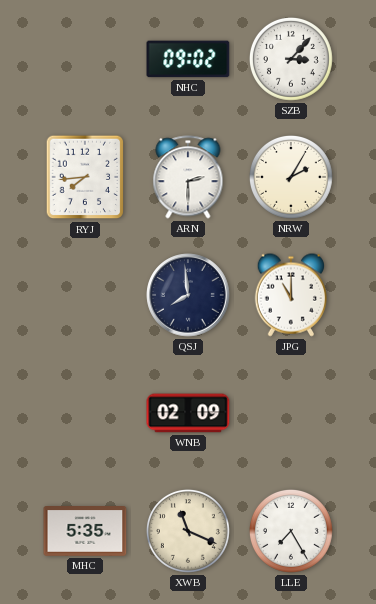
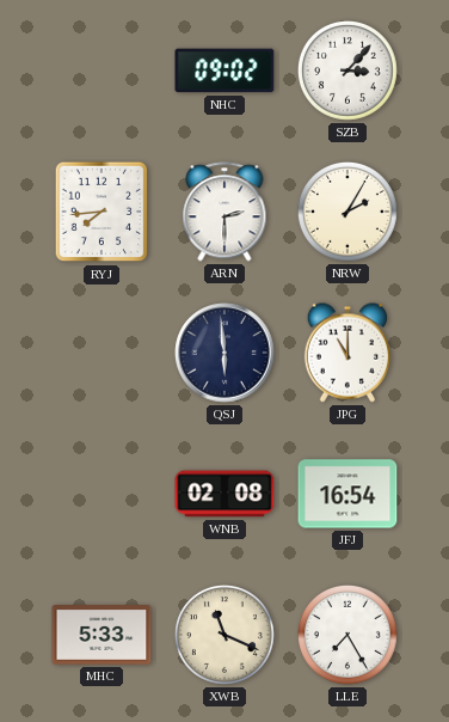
QSJ: 7:59 -> 5:59
WNB: 02:09 -> 02:08
JFJ: none -> 16:54
MHC: 5:35 -> 5:33
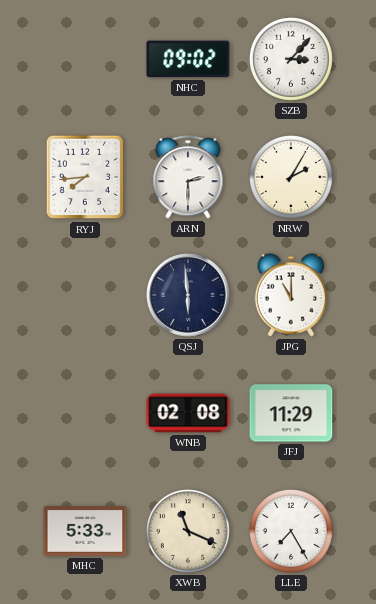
JFJ: 16:54 -> 11:29
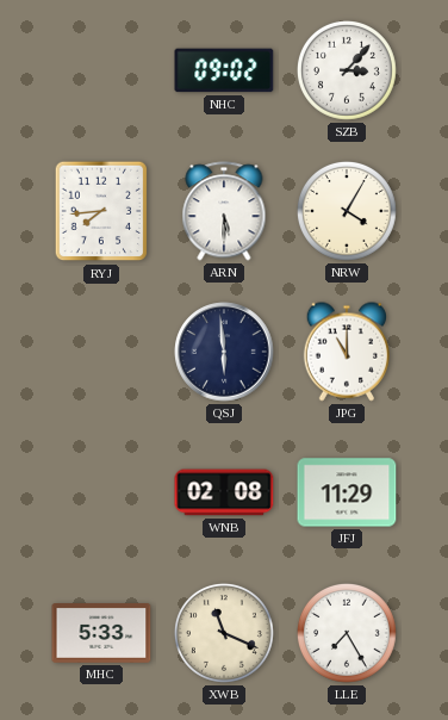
ARN: 2:30 -> 5:30
NRW: 2:05 -> 4:05
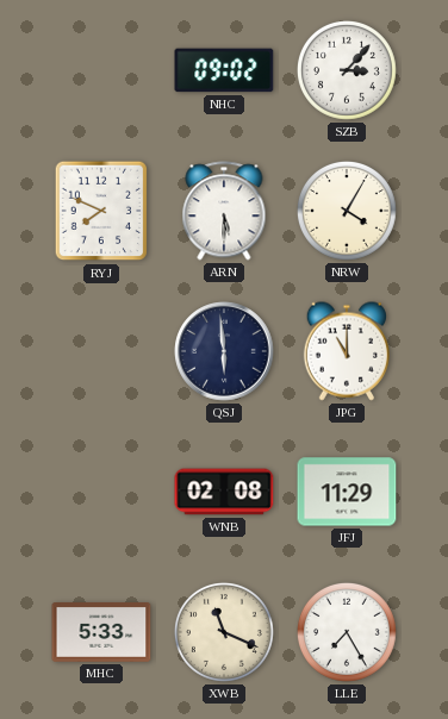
RYJ: 7:44 -> 7:49
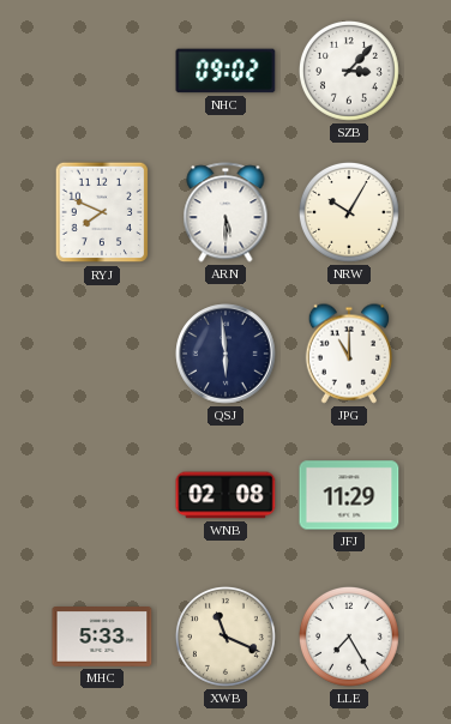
NRW: 4:05 -> 10:05
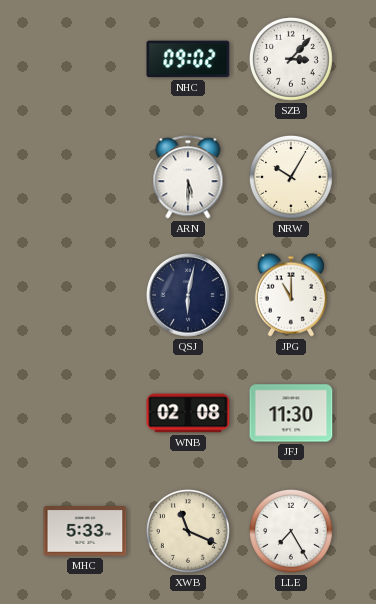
RYJ: 7:49 -> none
QSJ: 5:59 -> 6:02
JFJ: 11:29 -> 11:30
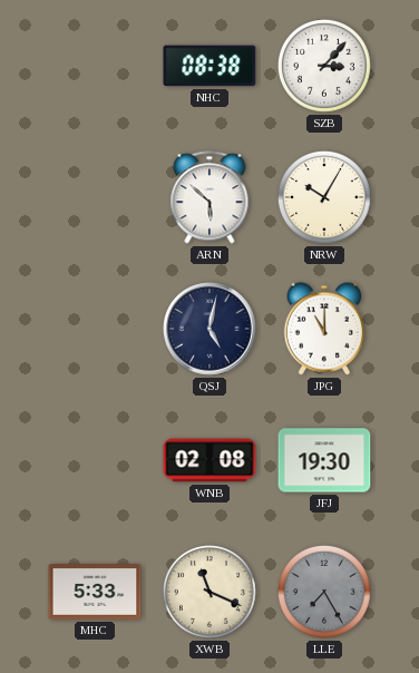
NHC: 09:02 -> 08:38
ARN: 5:30 -> 5:52
QSJ: 6:02 -> 5:02
JFJ: 11:30 -> 19:30
LLE dial: white -> grey
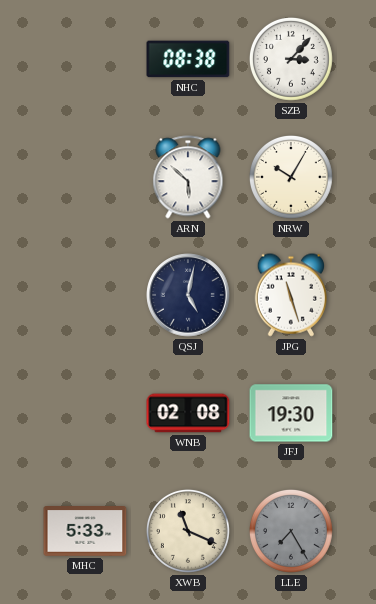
JPG: 11:00 -> 11:27
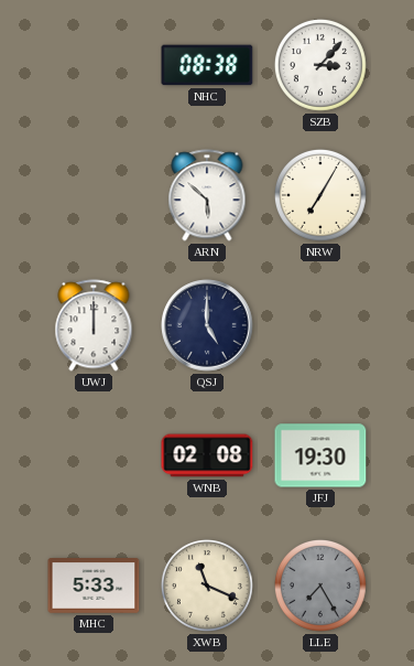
NRW: 10:05 -> 7:05
UWJ: none -> 12:00
QSJ: 5:02 -> 5:00
JPG: 11:27 -> none
